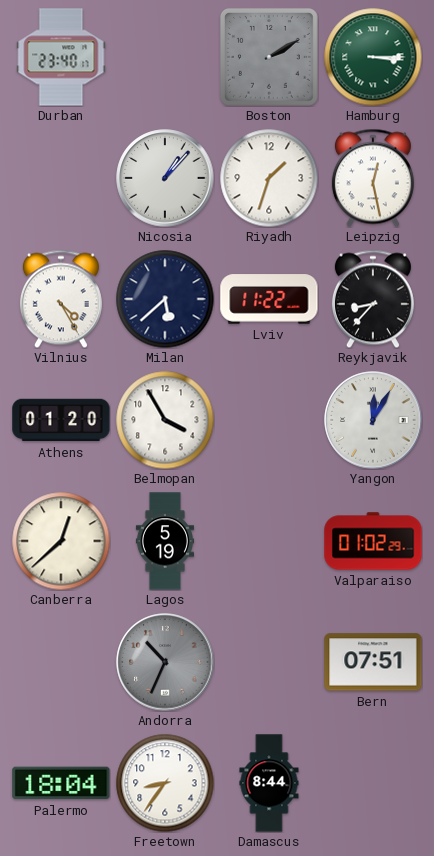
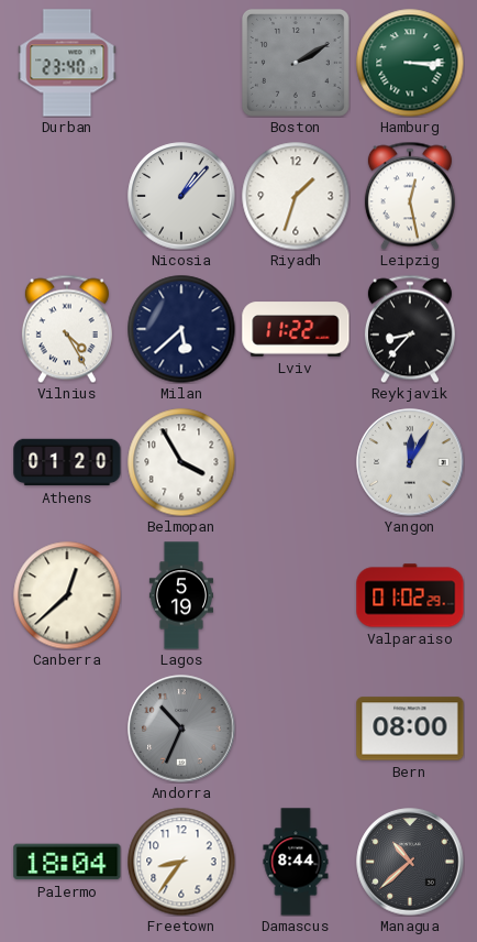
Bern: 07:51 -> 08:00
Managua: none -> 10:38
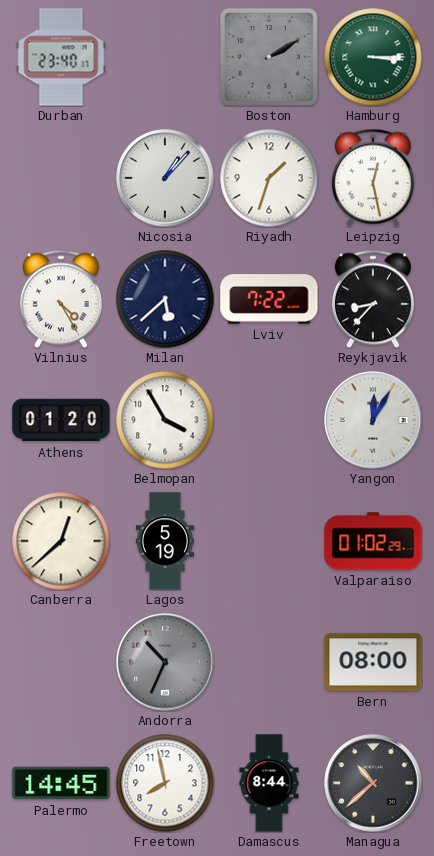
Lviv: 11:22 -> 7:22
Palermo: 18:04 -> 14:45
Freetown: 8:36 -> 7:58
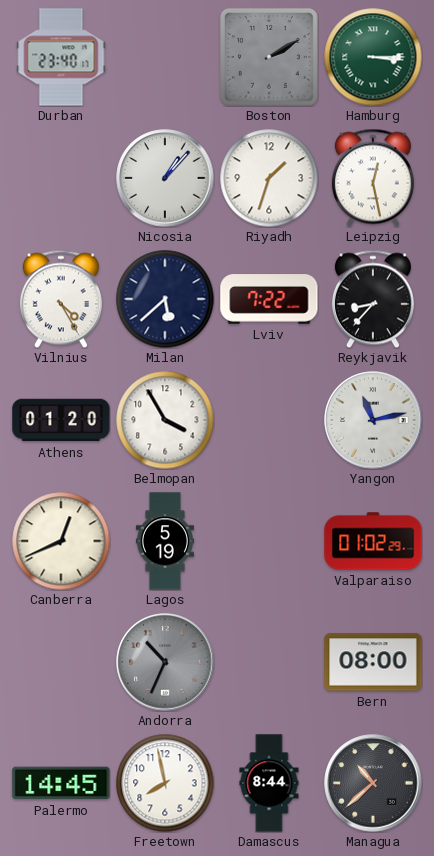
Yangon: 12:05 -> 11:13
Canberra: 12:38 -> 12:41
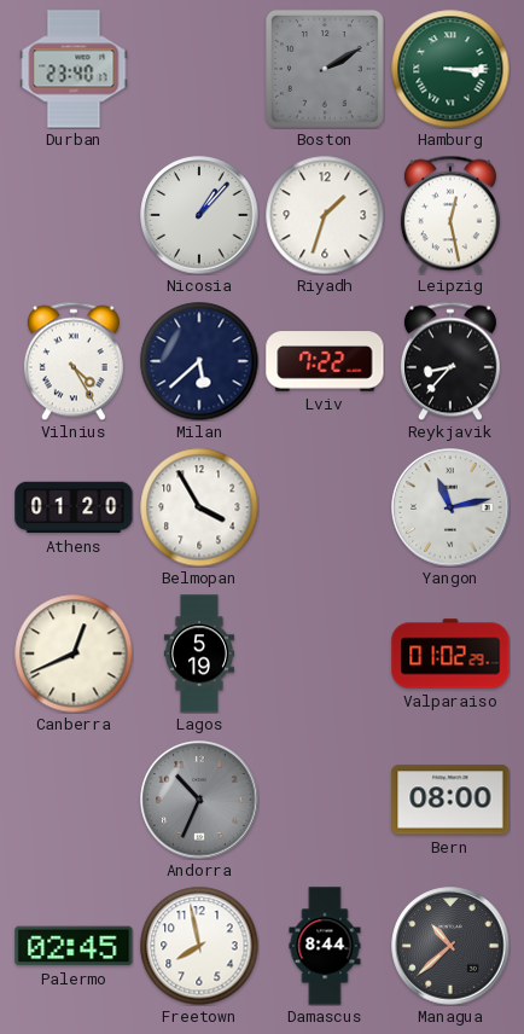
Palermo: 14:45 -> 02:45
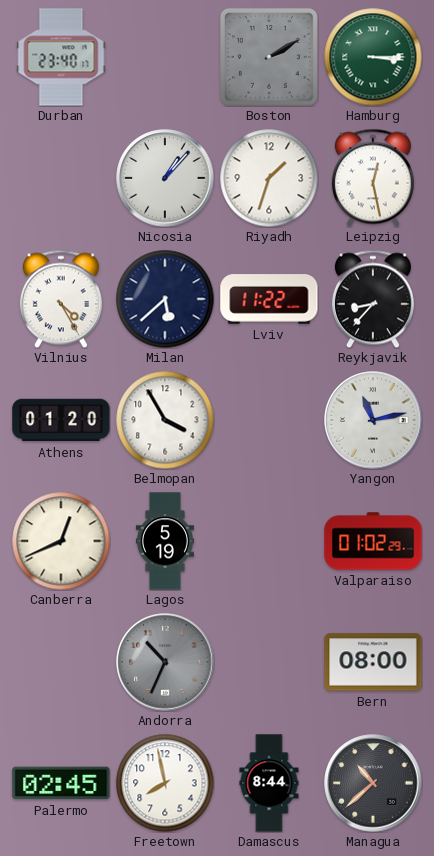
Lviv: 7:22 -> 11:22
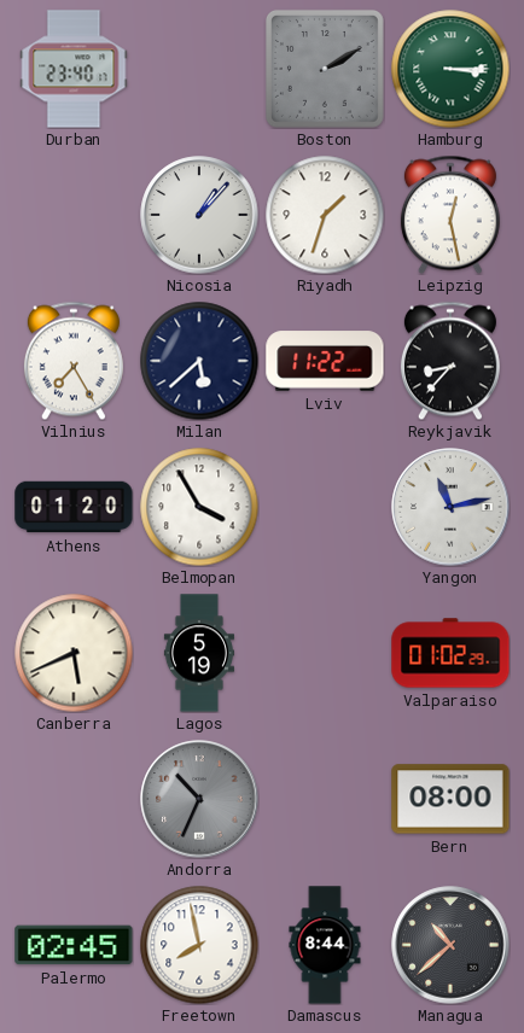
Vilnius: 4:25 -> 7:25
Canberra: 12:41 -> 5:41
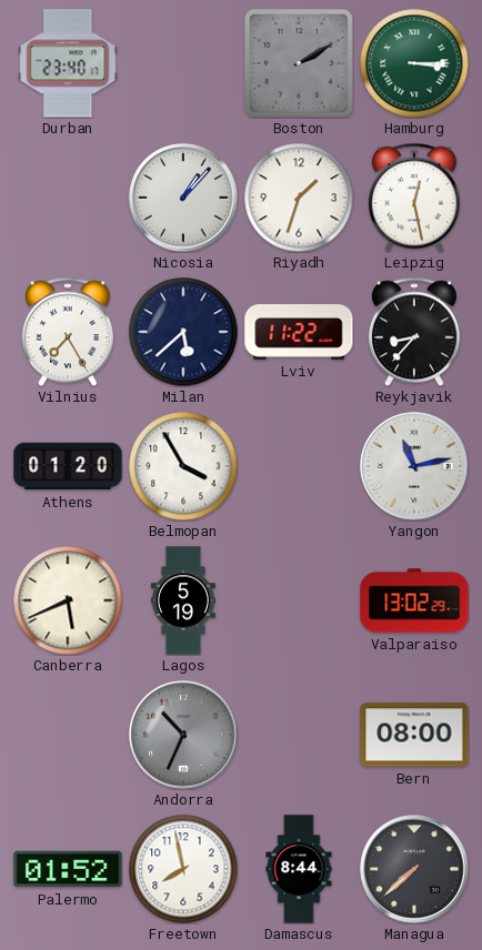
Valparaiso: 01:02 -> 13:02
Palermo: 02:45 -> 01:52
Managua: 10:38 -> 7:38
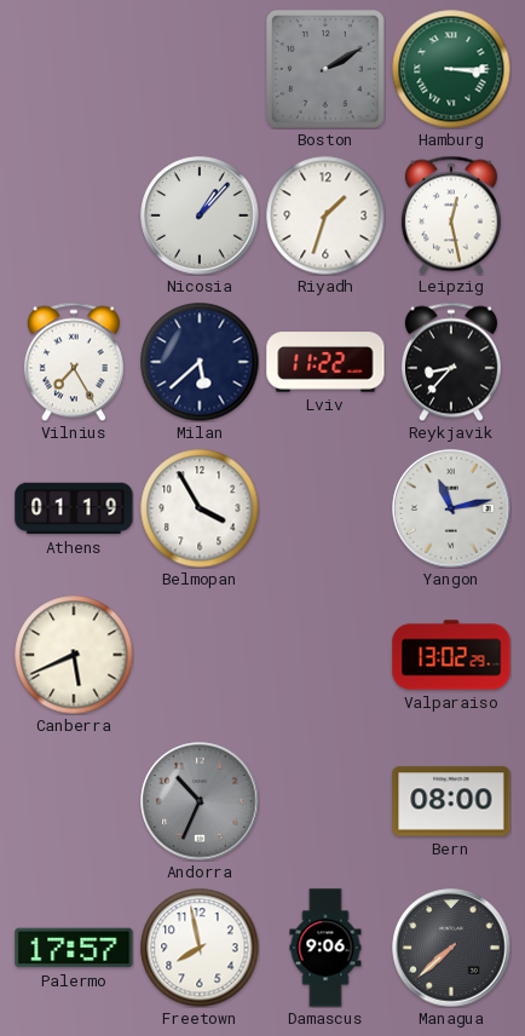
Durban: 23:40 -> none
Athens: 01:20 -> 01:19
Lagos: 5:19 -> none
Palermo: 01:52 -> 17:57
Damascus: 8:44 -> 9:06
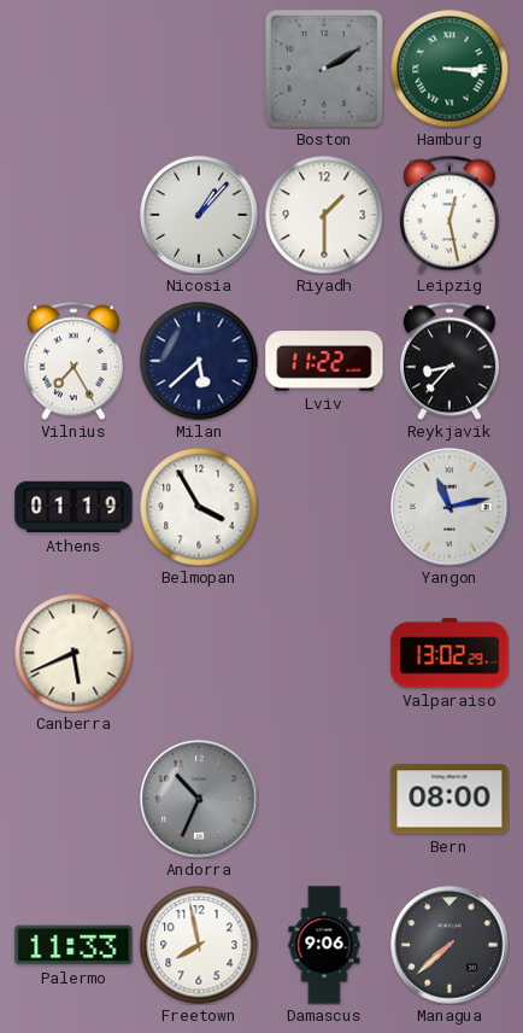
Riyadh: 1:33 -> 1:30
Palermo: 17:57 -> 11:33
